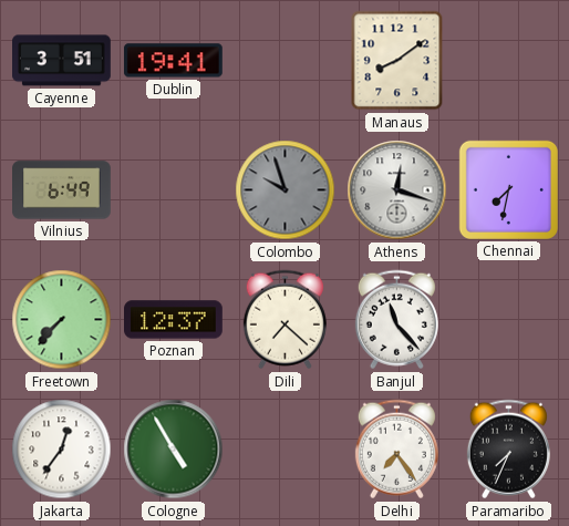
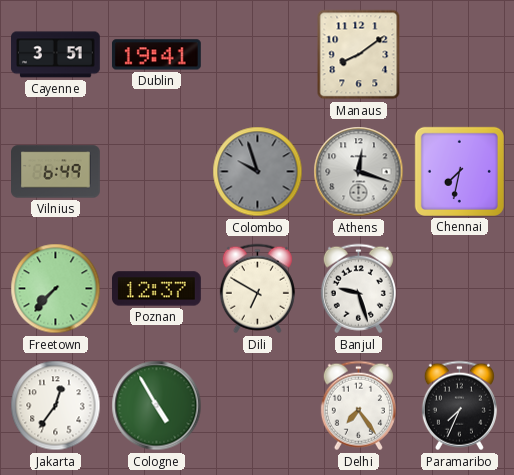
Dili: 7:22 -> 6:50
Banjul: 11:23 -> 9:27
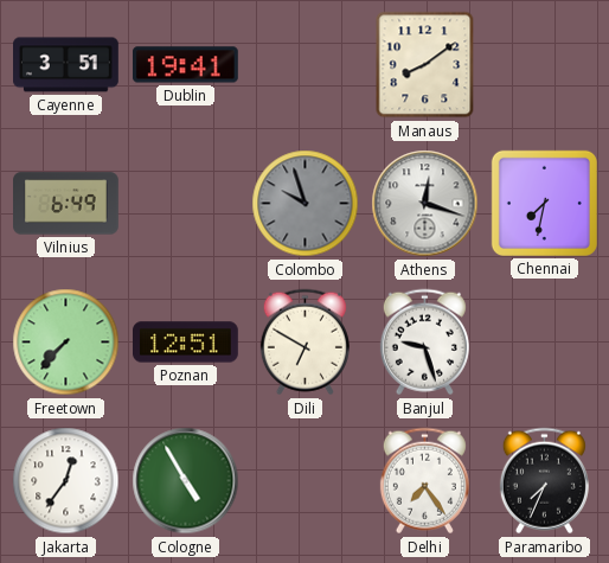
Poznan: 12:37 -> 12:51
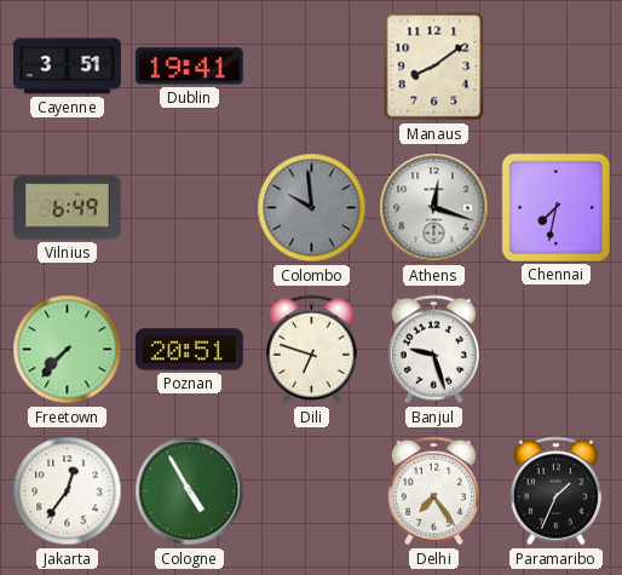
Colombo: 9:57 -> 9:59
Poznan: 12:51 -> 20:51
Dili: 6:50 -> 6:48
Paramaribo: 7:34 -> 1:34
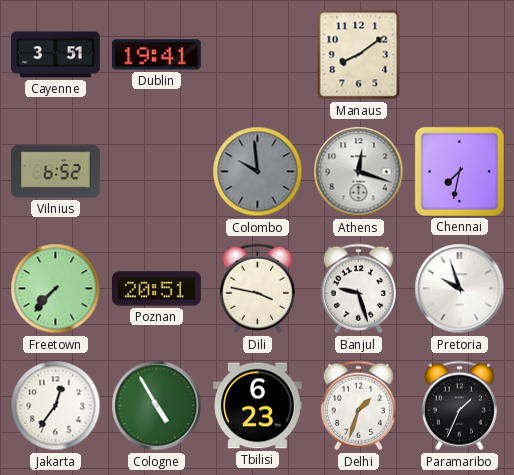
Vilnius: 6:49 -> 6:52
Dili: 6:48 -> 3:47
Pretoria: none -> 9:57
Tbilisi: none -> 6:23
Delhi: 7:24 -> 1:33
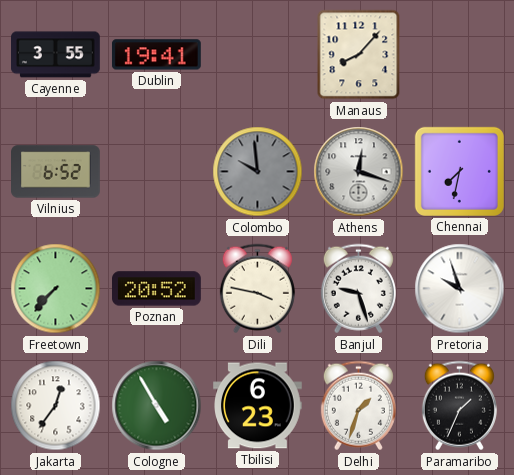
Cayenne: 3:51 -> 3:55
Manaus: 8:09 -> 8:07
Poznan: 20:51 -> 20:52
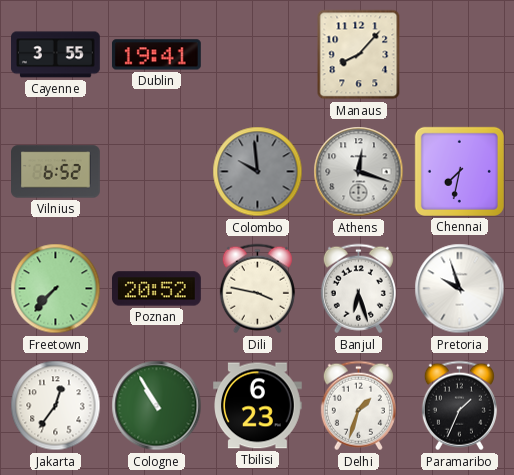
Banjul: 9:27 -> 6:27
Cologne: 4:55 -> 10:55
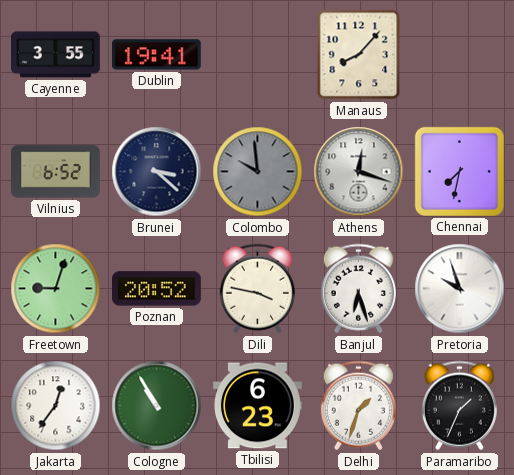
Brunei: none -> 3:22
Freetown: 7:37 -> 9:03
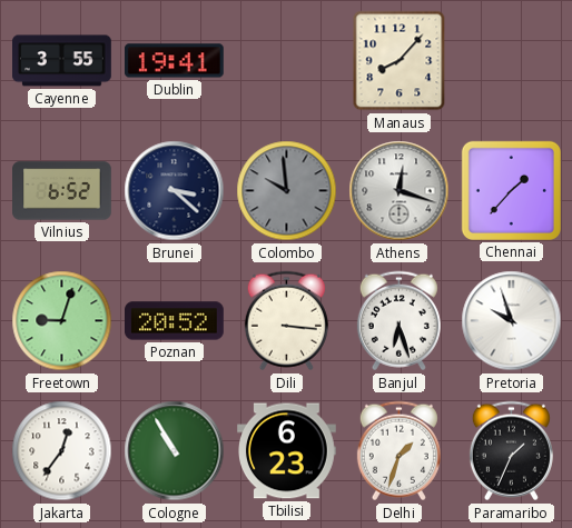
Chennai: 7:32 -> 1:37
Dili: 3:47 -> 3:16
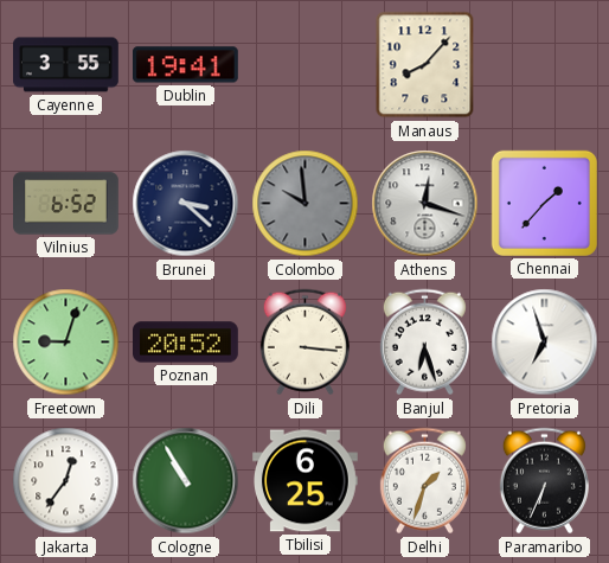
Pretoria: 9:57 -> 6:57
Tbilisi: 6:23 -> 6:25
Paramaribo: 1:34 -> 6:34
